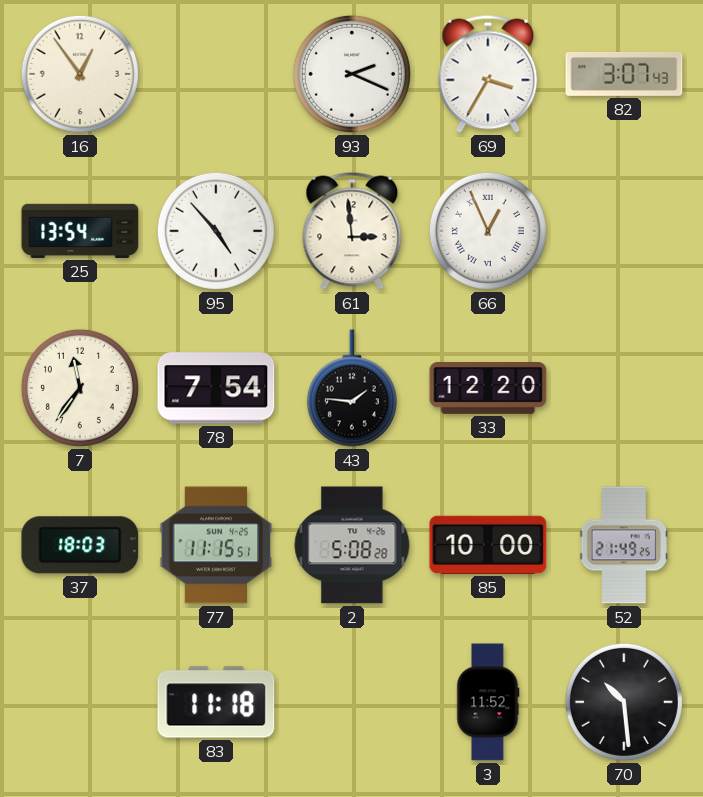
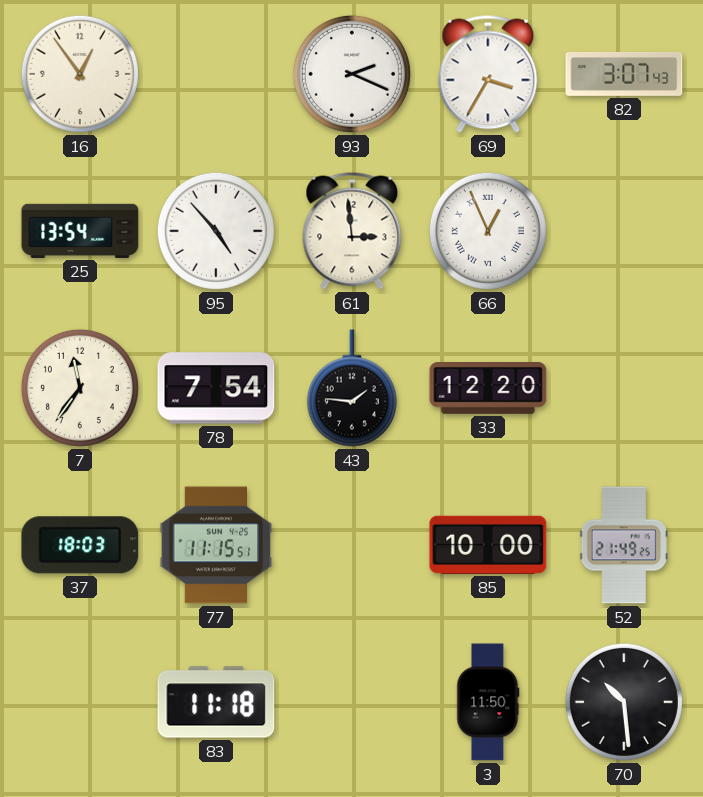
2: 5:08 -> none
3: 11:52 -> 11:50
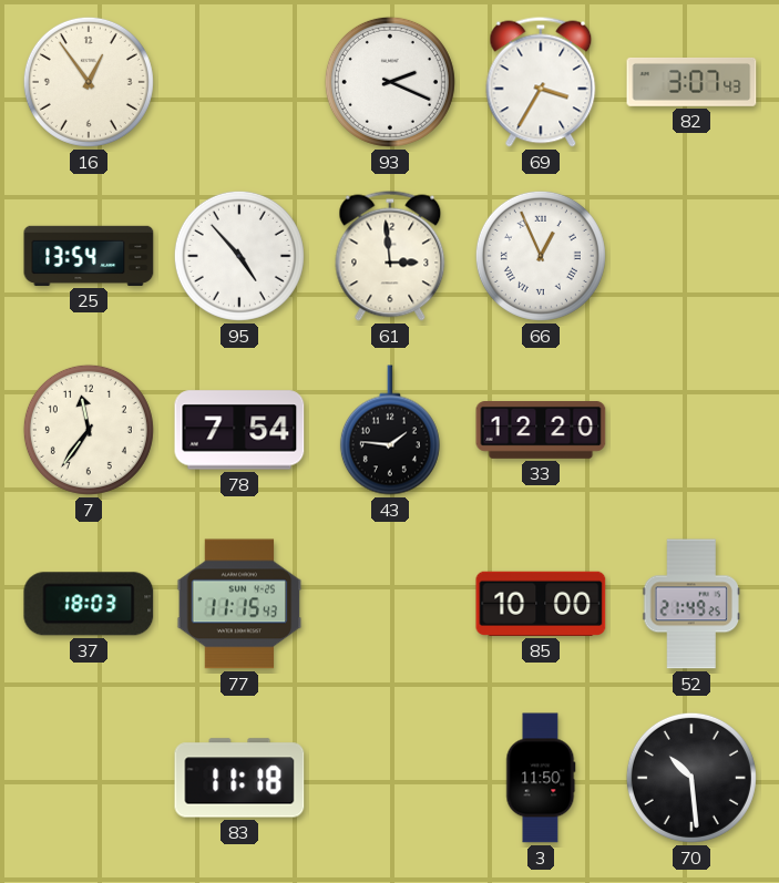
77: 11:15:51 -> 11:15:43
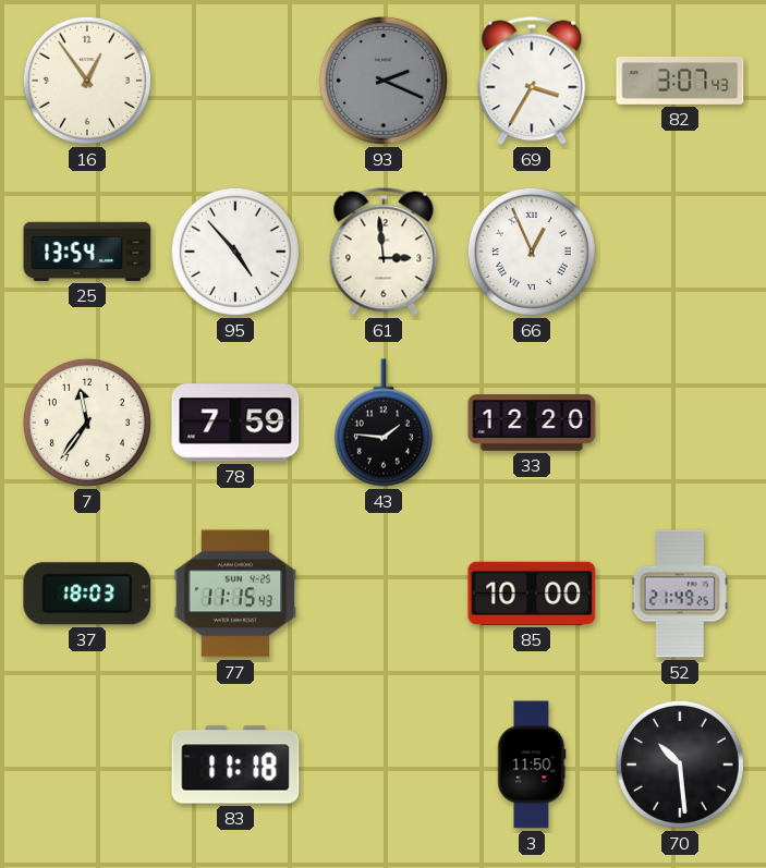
93 dial: white -> grey
78: 7:54 -> 7:59
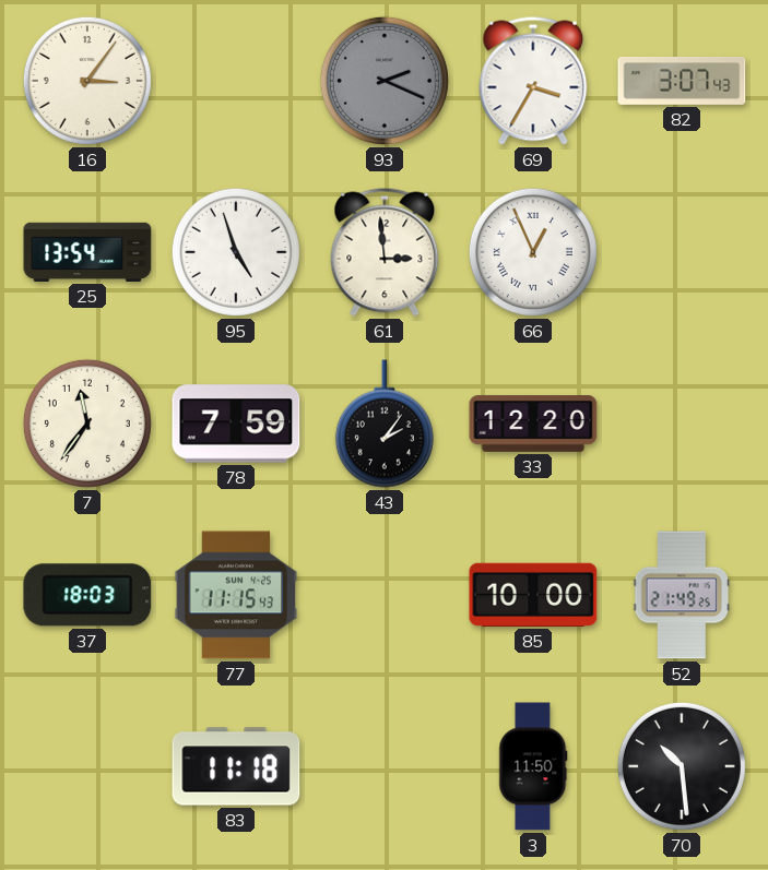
16: 12:54 -> 3:06
95: 4:53 -> 4:57
43: 1:46 -> 2:06
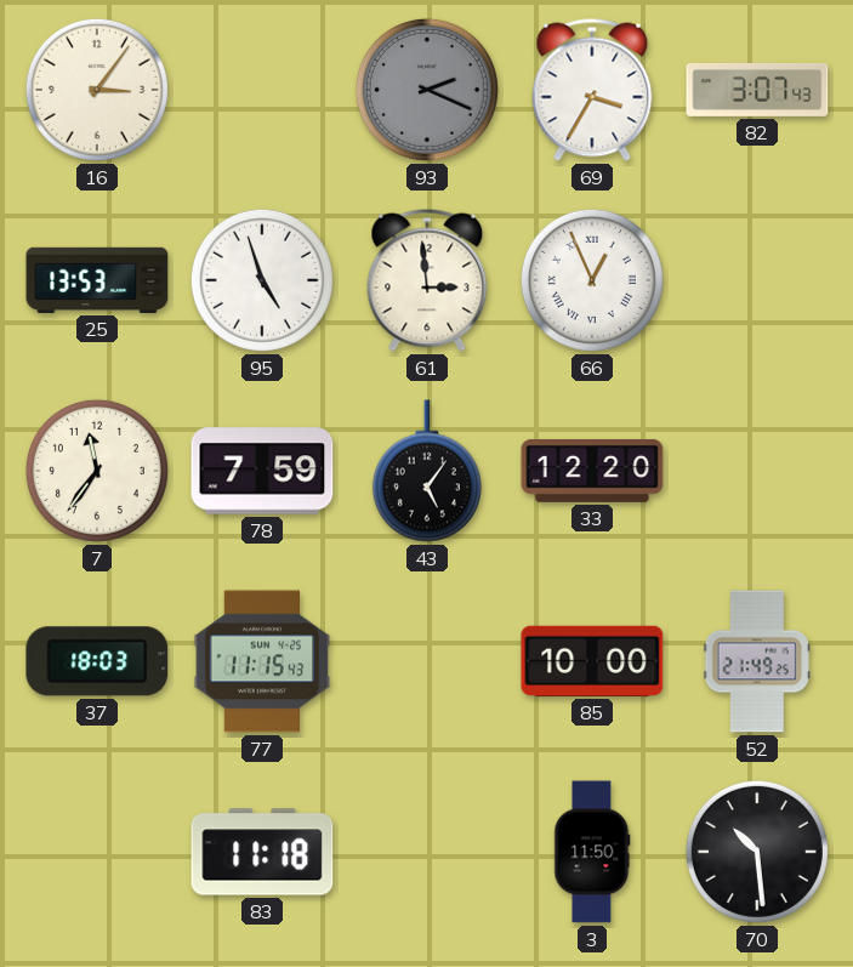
25: 13:54 -> 13:53
43: 2:06 -> 5:06
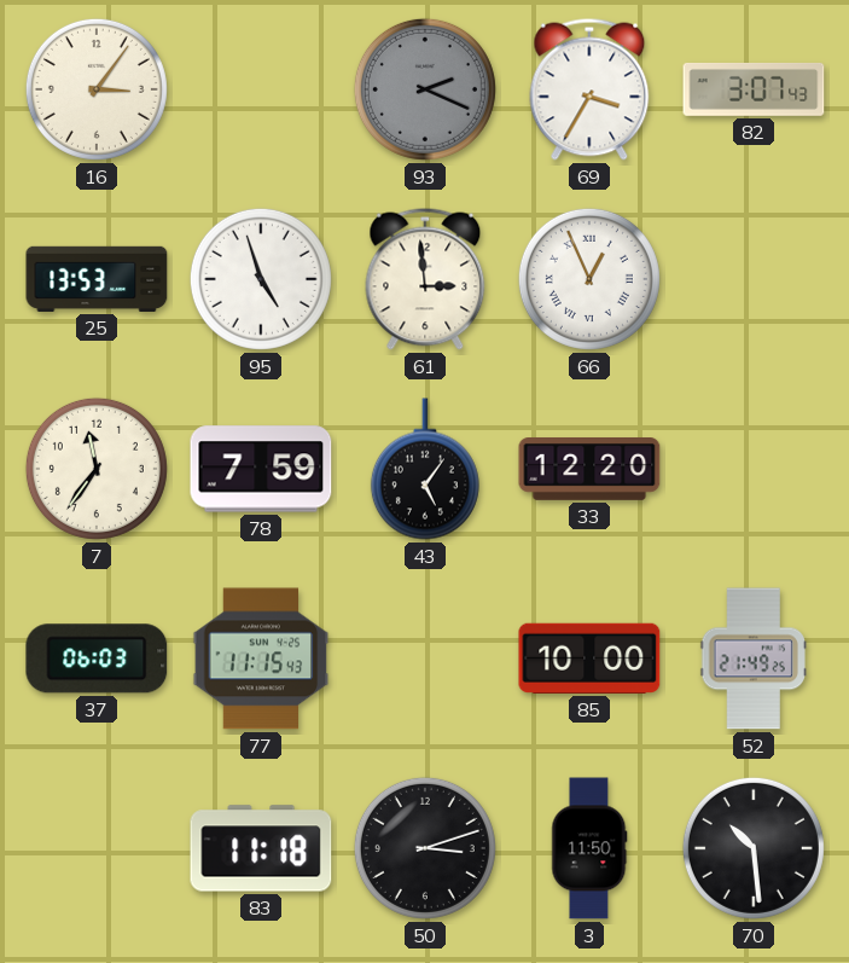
37: 18:03 -> 06:03
50: none -> 3:12
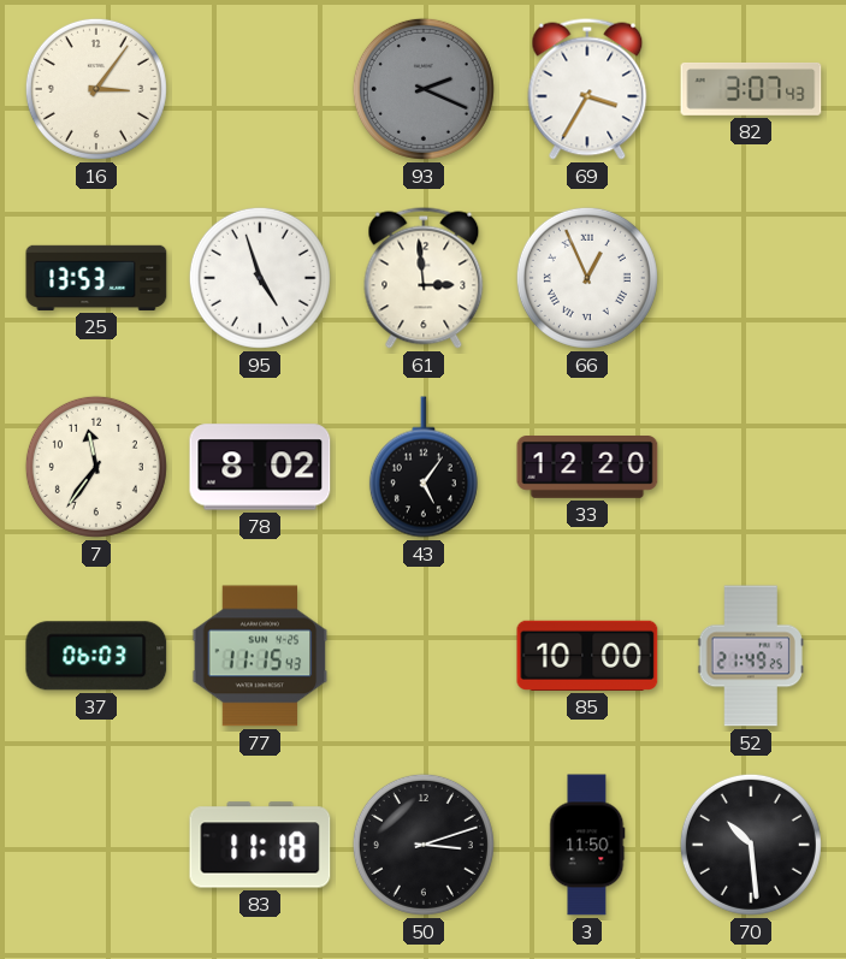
78: 7:59 -> 8:02
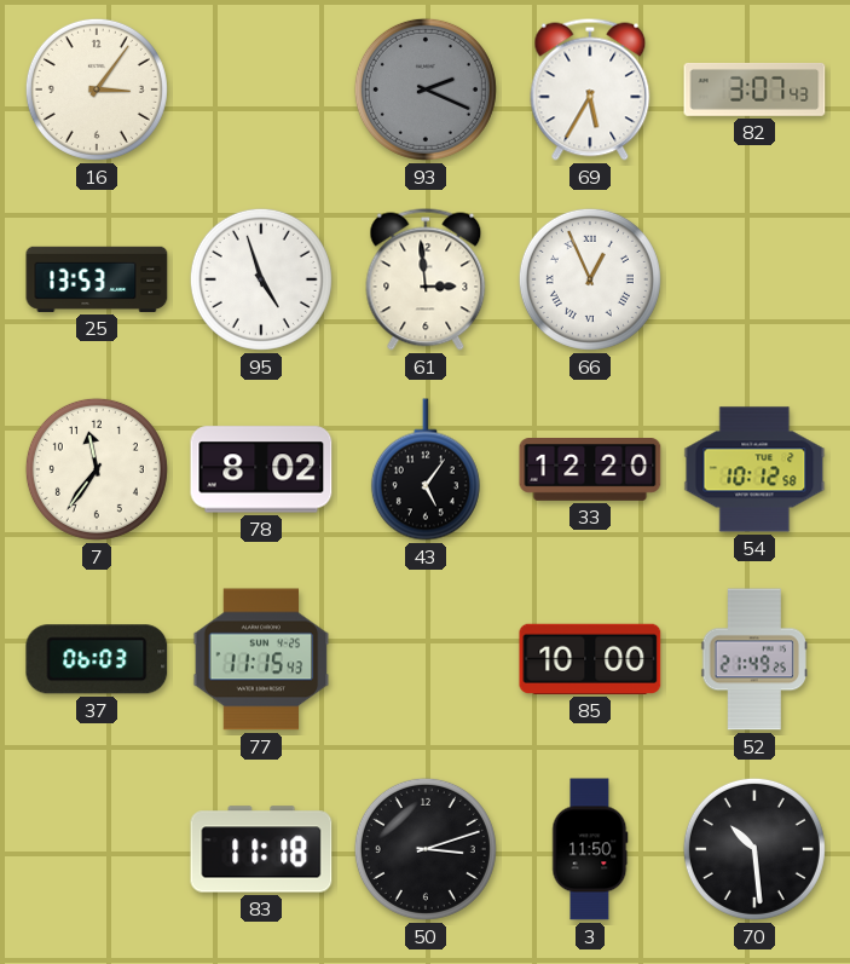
69: 3:35 -> 5:35
54: none -> 10:12
